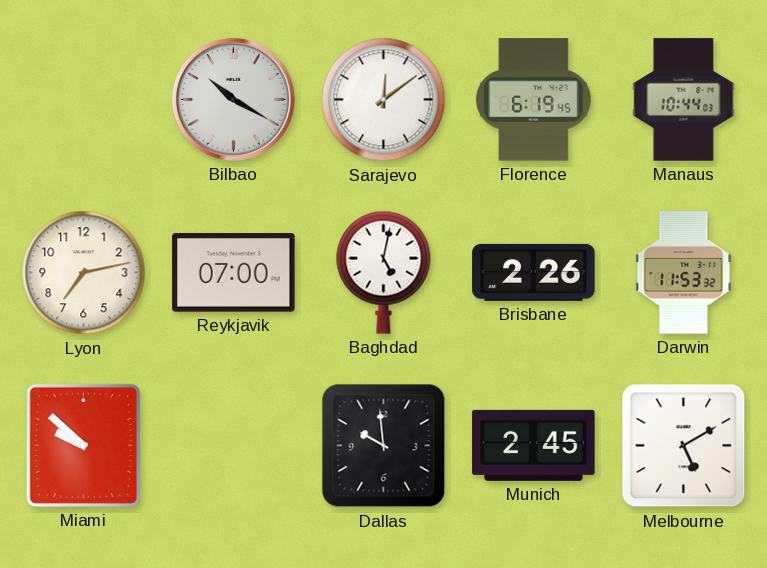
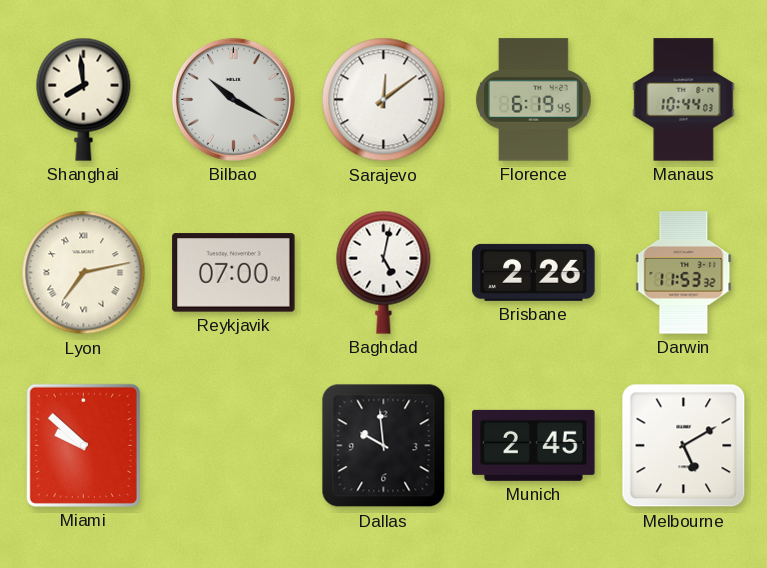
Shanghai: none -> 7:59
Lyon numerals: Arabic -> Roman
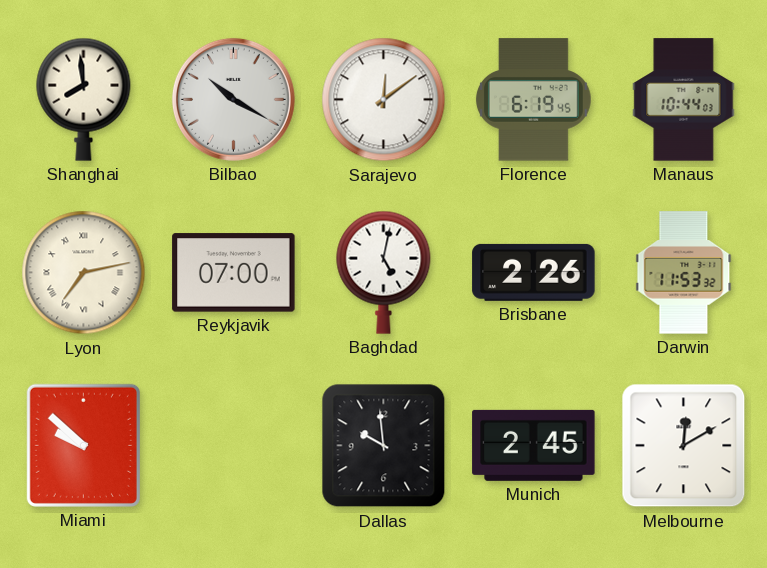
Melbourne: 5:10 -> 12:10
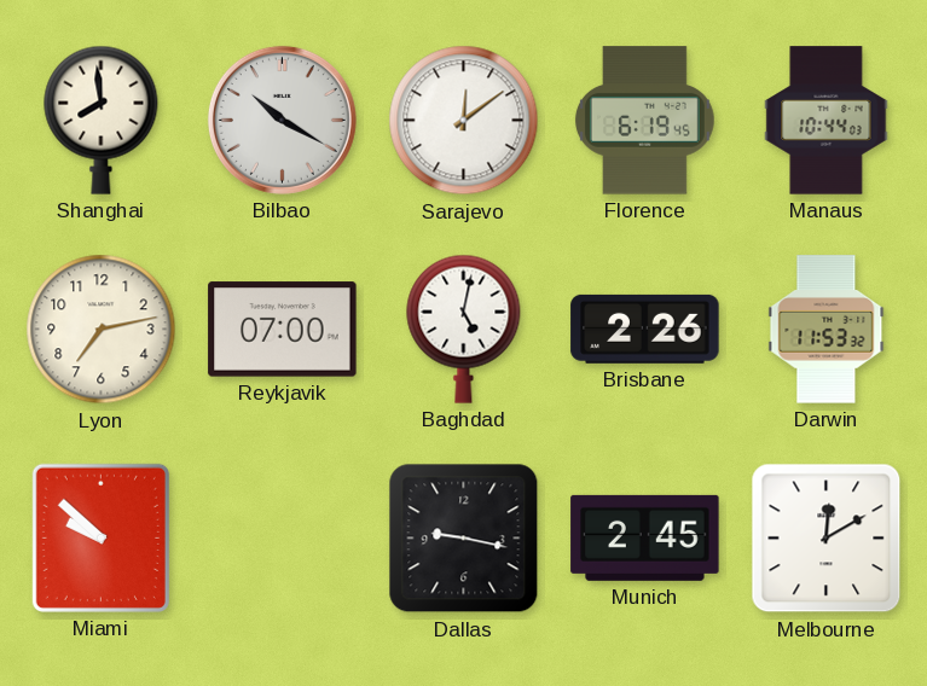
Lyon numerals: Roman -> Arabic
Dallas: 9:59 -> 9:17
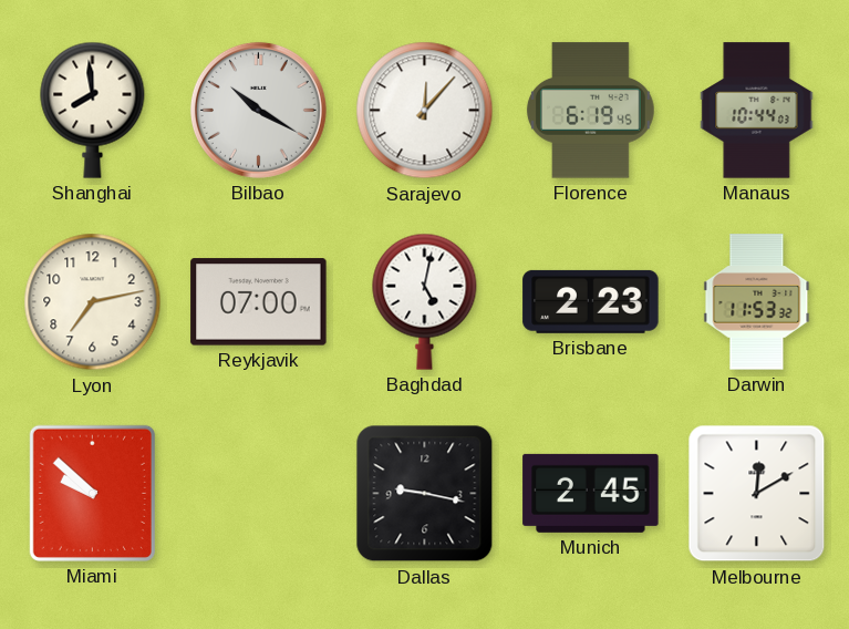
Sarajevo: 12:09 -> 12:07
Brisbane: 2:26 -> 2:23
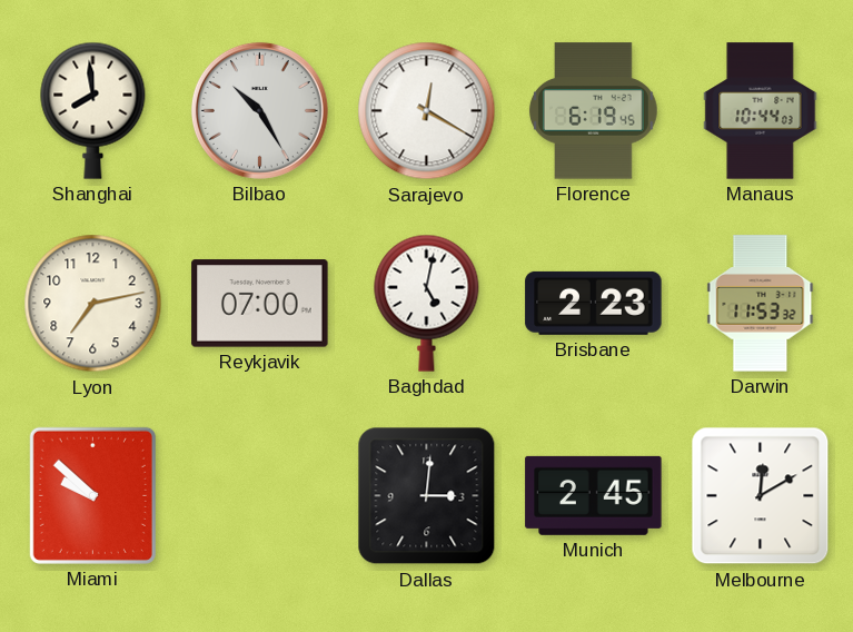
Bilbao: 10:20 -> 10:25
Sarajevo: 12:07 -> 12:20
Dallas: 9:17 -> 3:01
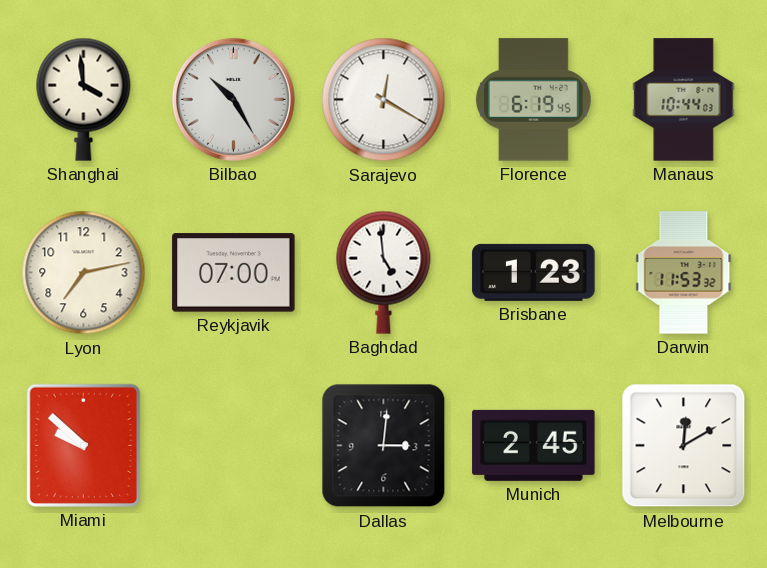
Shanghai: 7:59 -> 3:59
Baghdad: 5:02 -> 4:59
Brisbane: 2:23 -> 1:23
